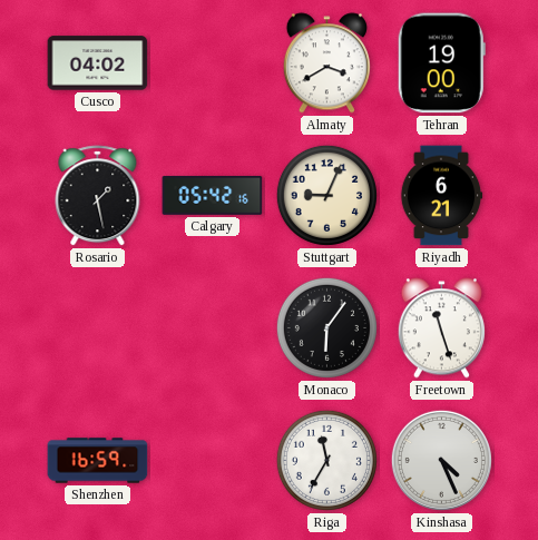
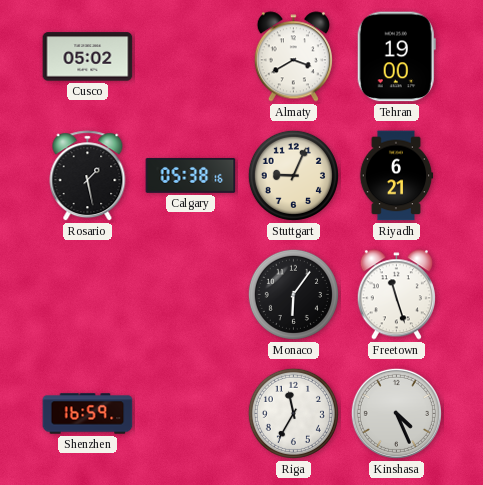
Cusco: 04:02 -> 05:02
Calgary: 05:42 -> 05:38
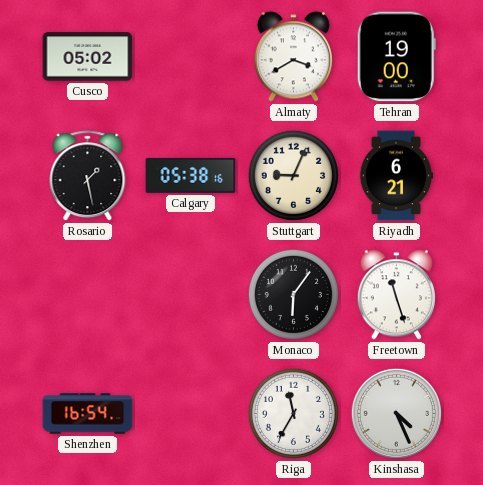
Shenzhen: 16:59 -> 16:54
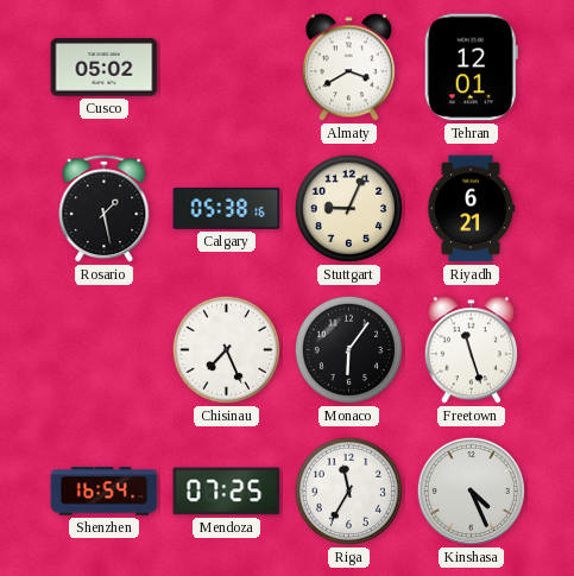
Tehran: 19:00 -> 12:01
Chisinau: none -> 7:26
Mendoza: none -> 07:25
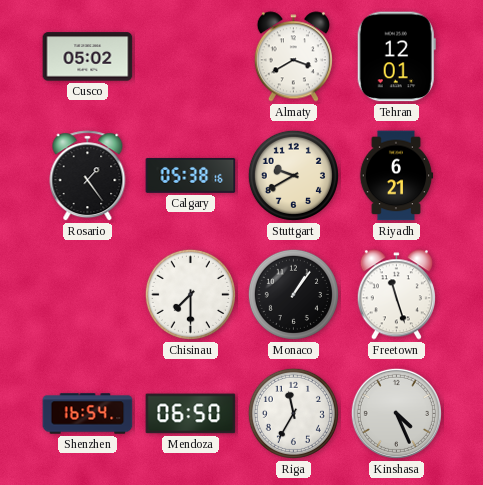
Rosario: 1:28 -> 1:24
Stuttgart: 9:04 -> 9:40
Chisinau: 7:26 -> 7:30
Monaco: 6:06 -> 1:06
Mendoza: 07:25 -> 06:50
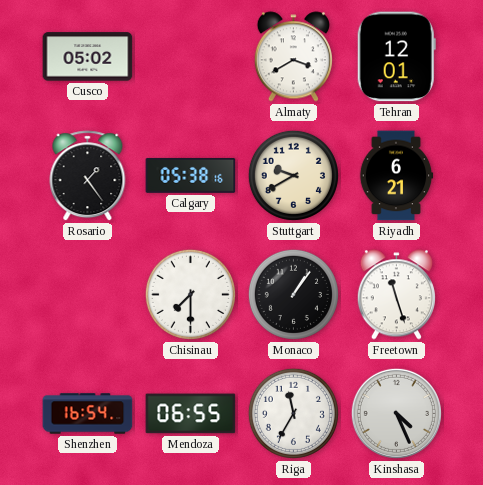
Mendoza: 06:50 -> 06:55
